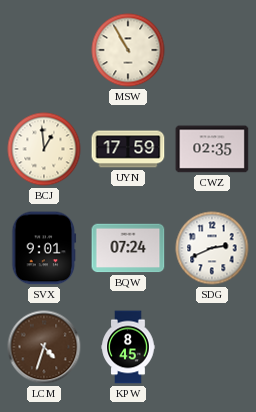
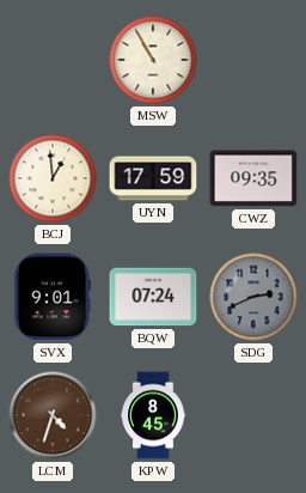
CWZ: 02:35 -> 09:35
SDG dial: white -> grey
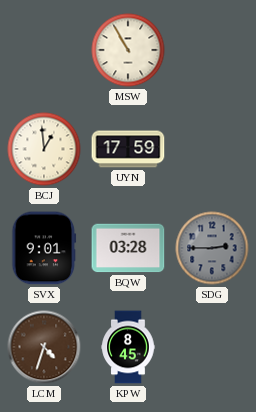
CWZ: 09:35 -> none
BQW: 07:24 -> 03:28
SDG: 2:41 -> 2:45
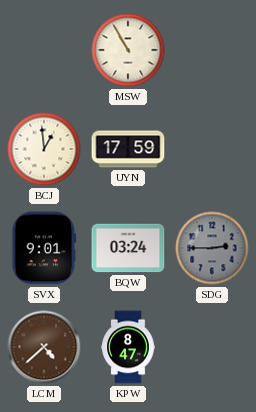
BQW: 03:28 -> 03:24
LCM: 4:33 -> 4:38
KPW: 8:45 -> 8:47
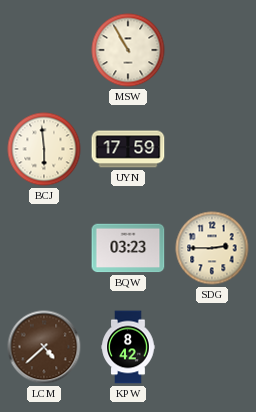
BCJ: 12:59 -> 5:59
SVX: 9:01 -> none
BQW: 03:24 -> 03:23
SDG dial: grey -> cream
KPW: 8:47 -> 8:42
